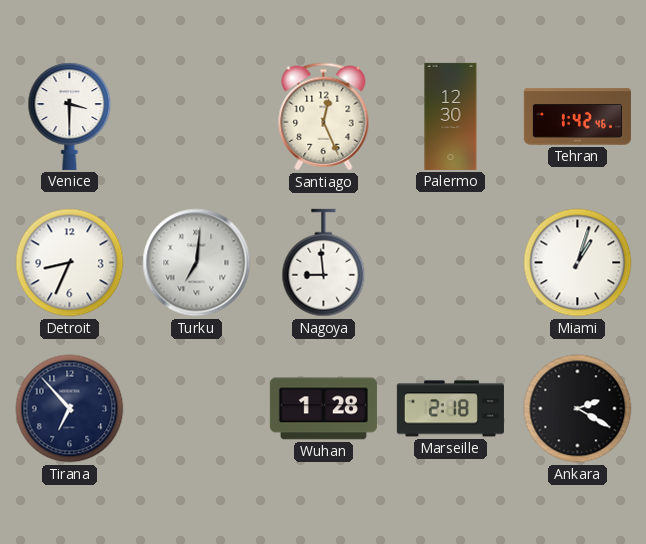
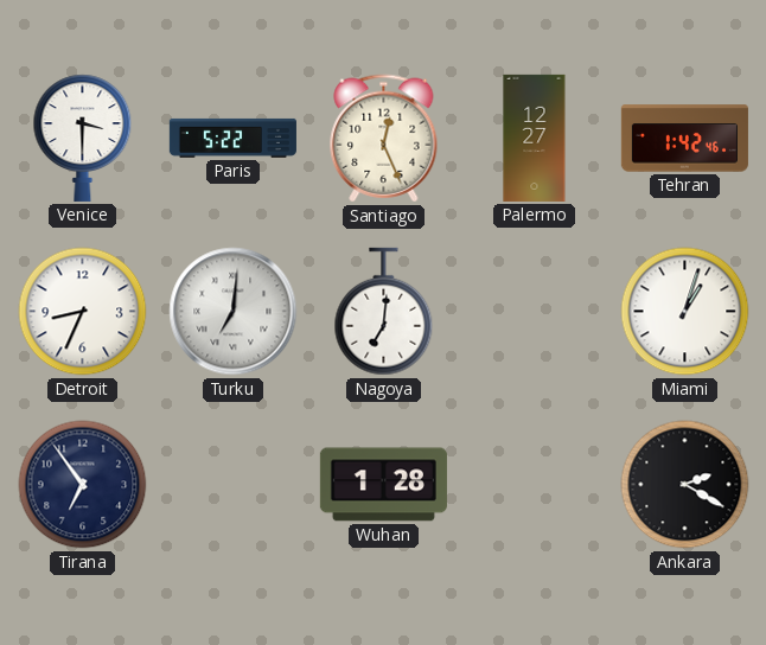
Paris: none -> 5:22
Palermo: 12:30 -> 12:27
Nagoya: 8:59 -> 7:01
Tirana: 6:53 -> 6:54
Marseille: 2:18 -> none
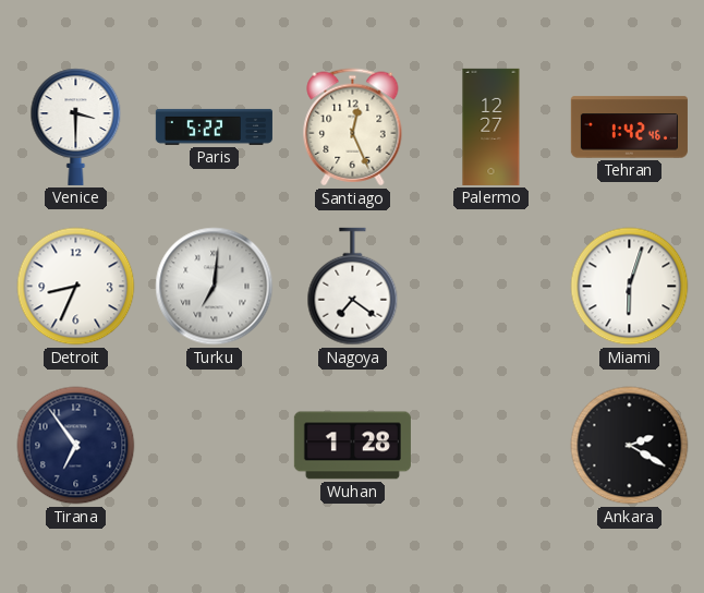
Nagoya: 7:01 -> 7:21
Miami: 1:03 -> 6:03
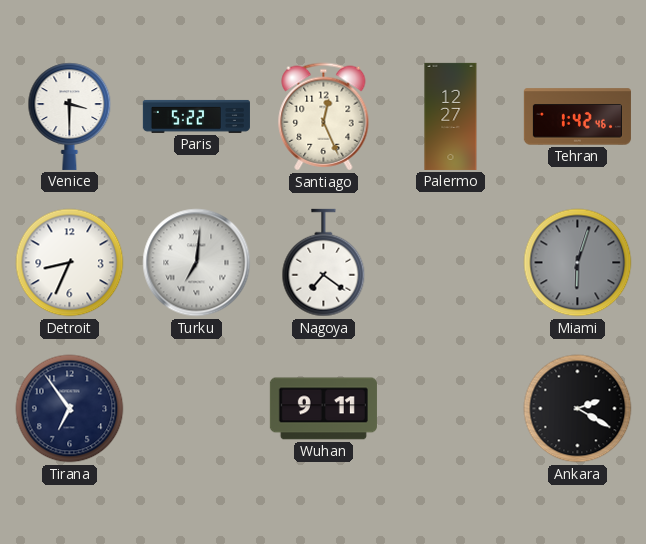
Miami dial: white -> grey
Wuhan: 1:28 -> 9:11
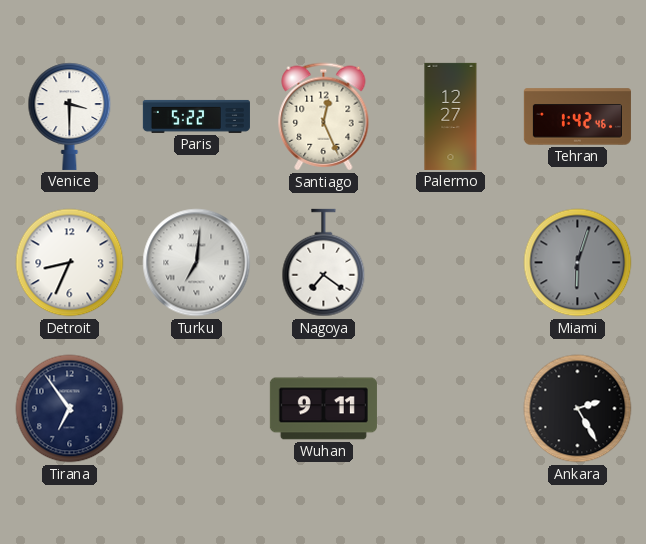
Ankara: 2:20 -> 2:25
